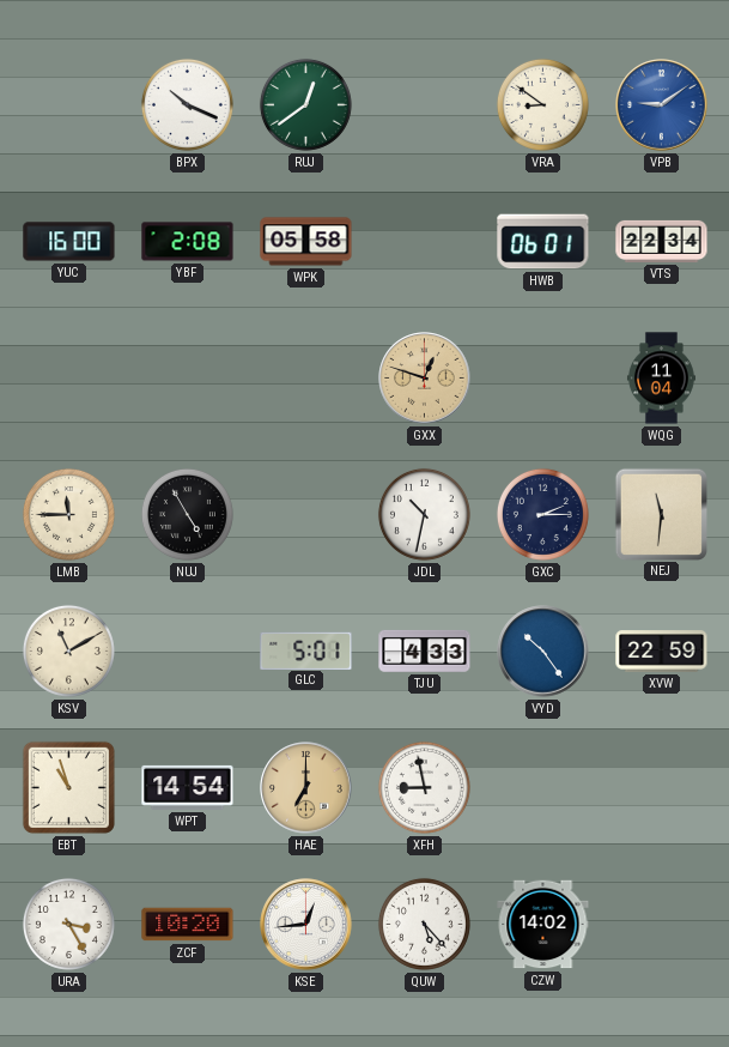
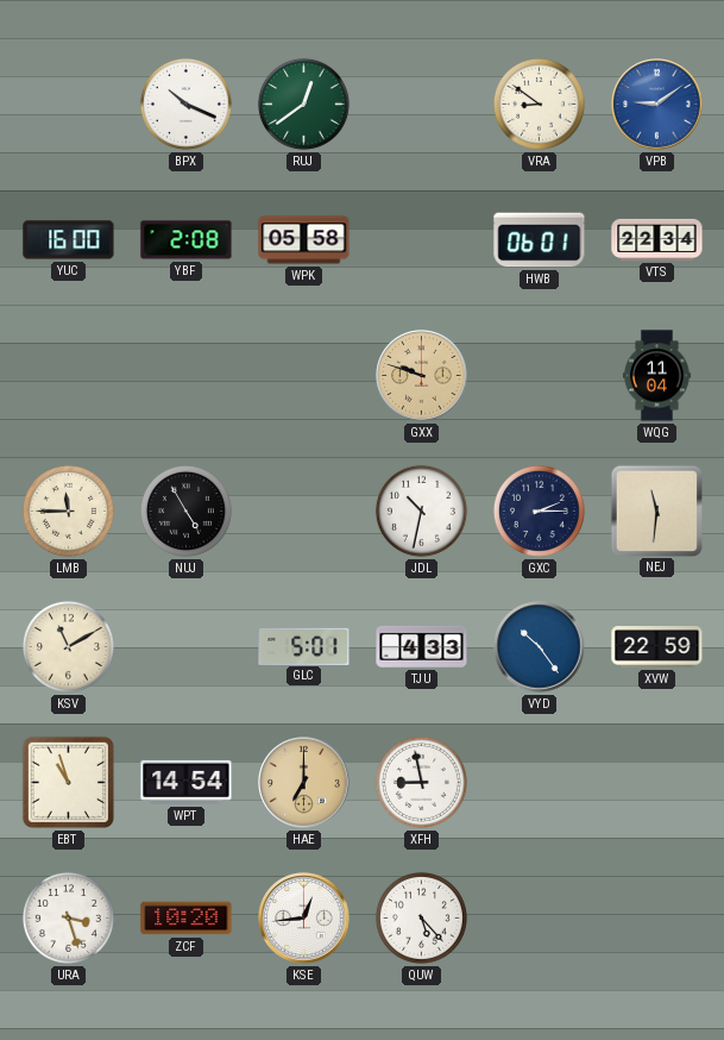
GXX: 12:48 -> 9:48
URA: 3:25 -> 3:27
CZW: 14:02 -> none
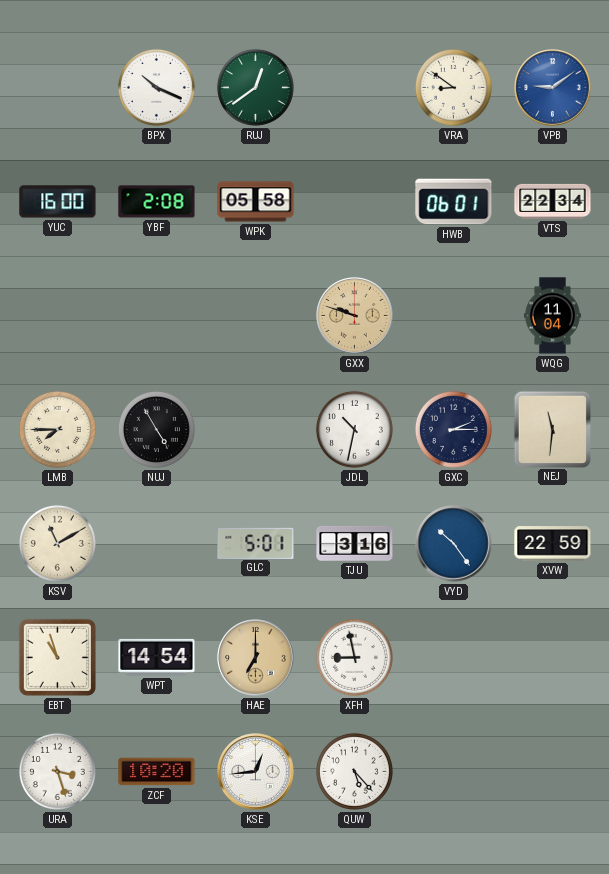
LMB: 11:45 -> 7:45
TJU: 4:33 -> 3:16
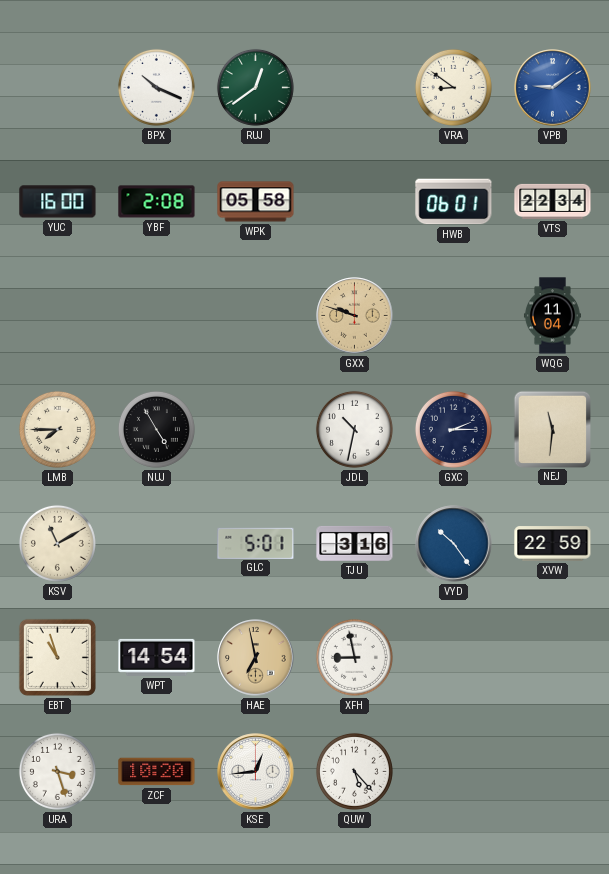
HAE: 7:00 -> 6:58
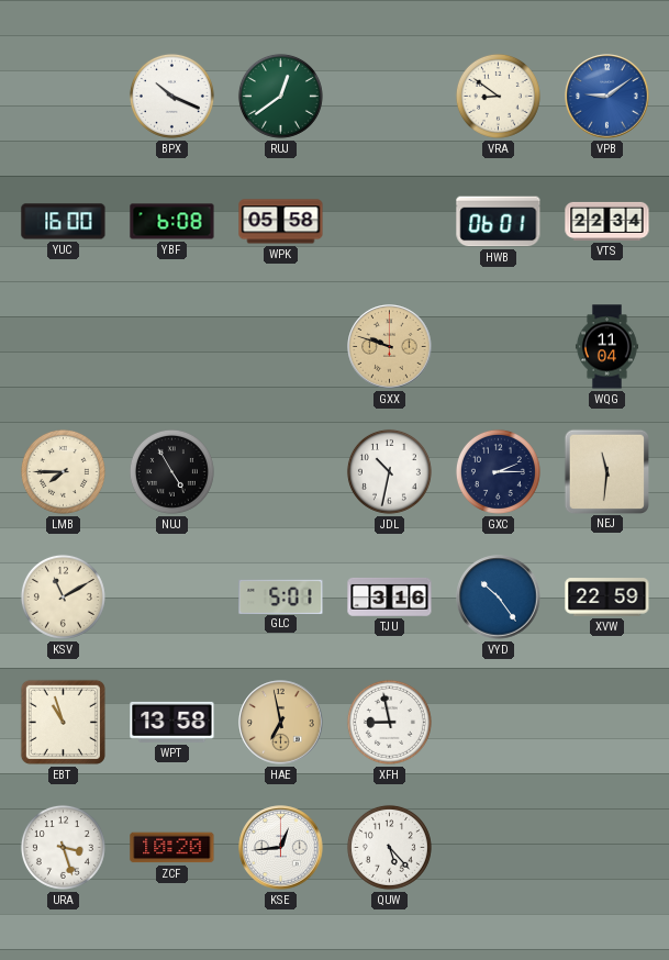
YBF: 2:08 -> 6:08
WPT: 14:54 -> 13:58
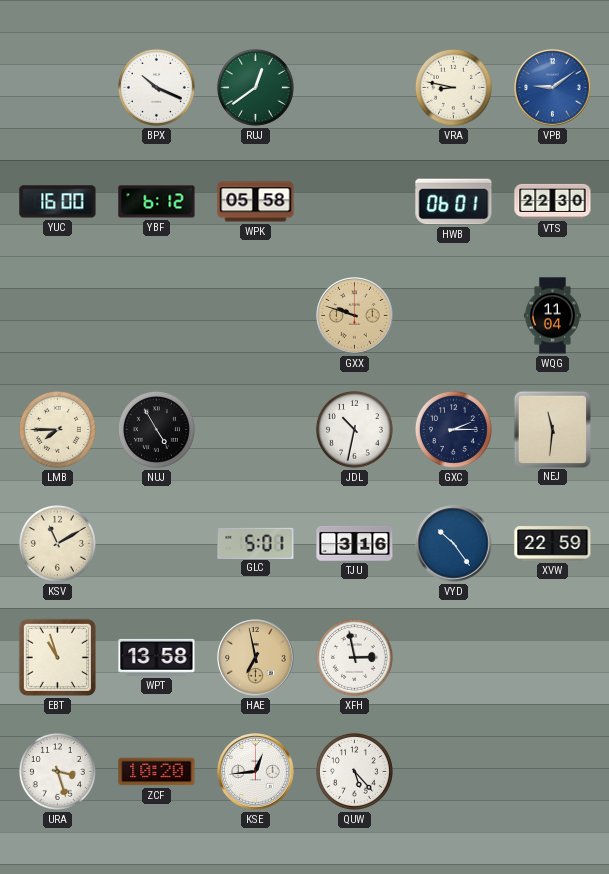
VRA: 8:51 -> 8:47
YBF: 6:08 -> 6:12
VTS: 22:34 -> 22:30
XFH: 8:58 -> 2:58
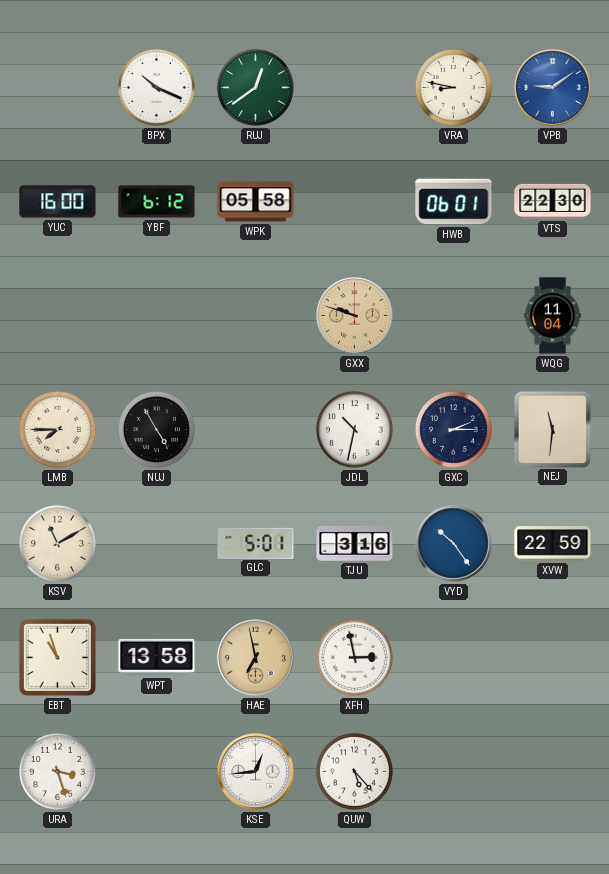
ZCF: 10:20 -> none
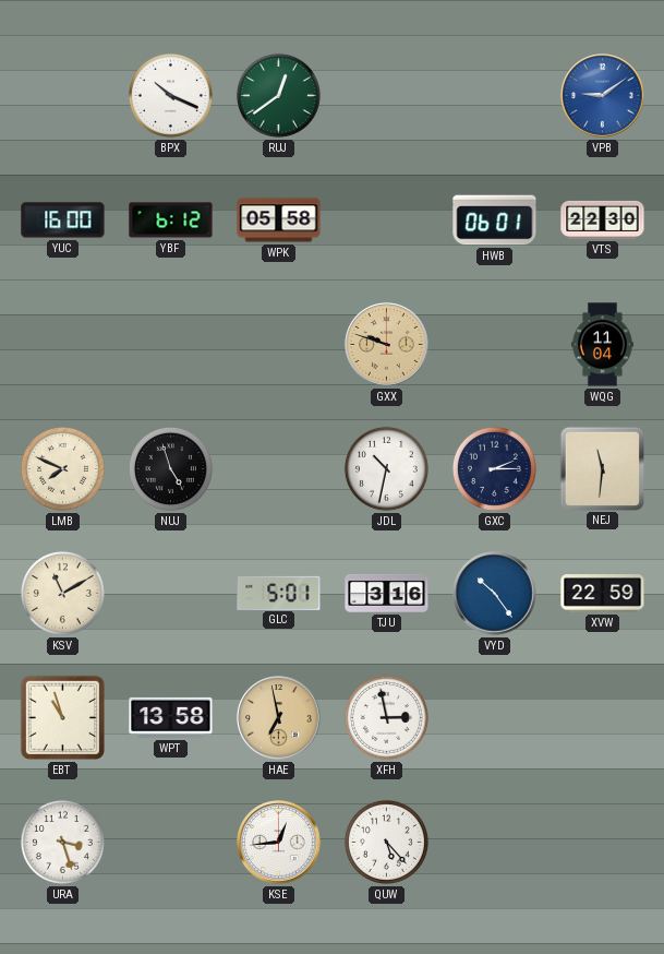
VRA: 8:47 -> none
LMB: 7:45 -> 7:49
NUJ: 4:55 -> 4:57
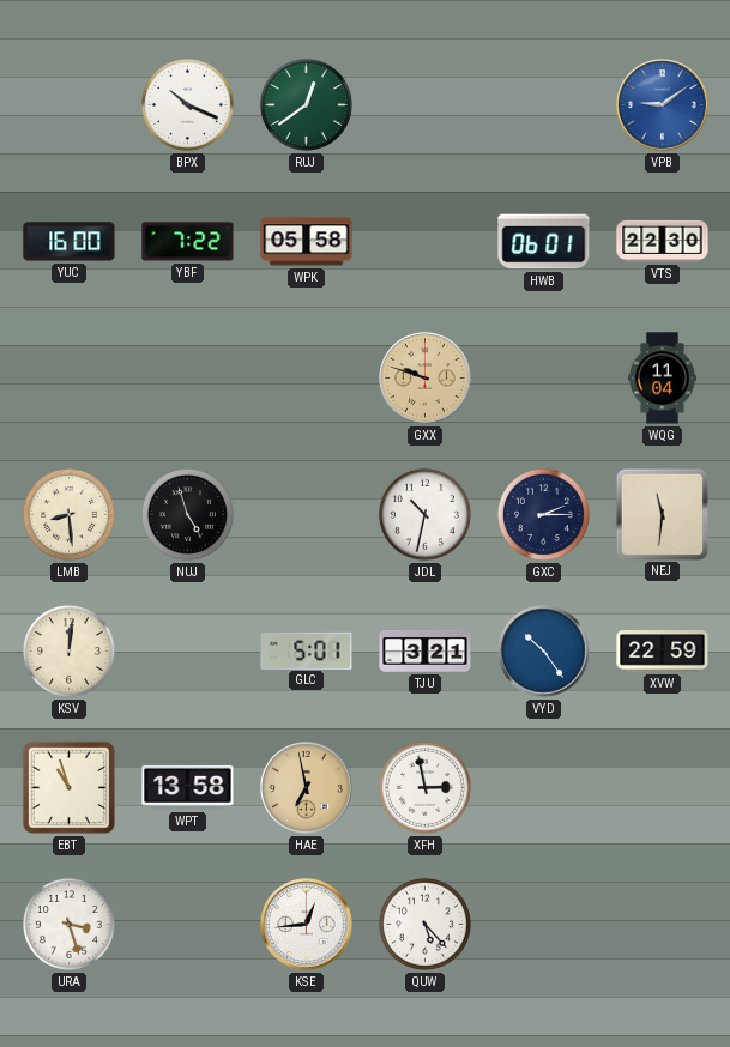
YBF: 6:12 -> 7:22
LMB: 7:49 -> 8:29
KSV: 11:10 -> 12:01
TJU: 3:16 -> 3:21
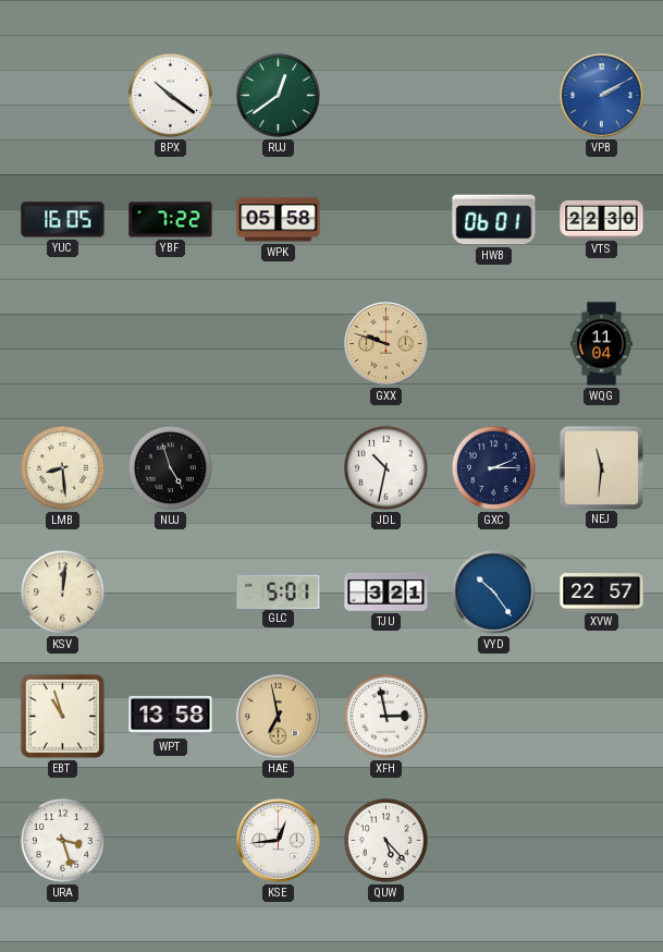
BPX: 10:19 -> 10:21
VPB: 9:09 -> 2:10
YUC: 16:00 -> 16:05
XVW: 22:59 -> 22:57
